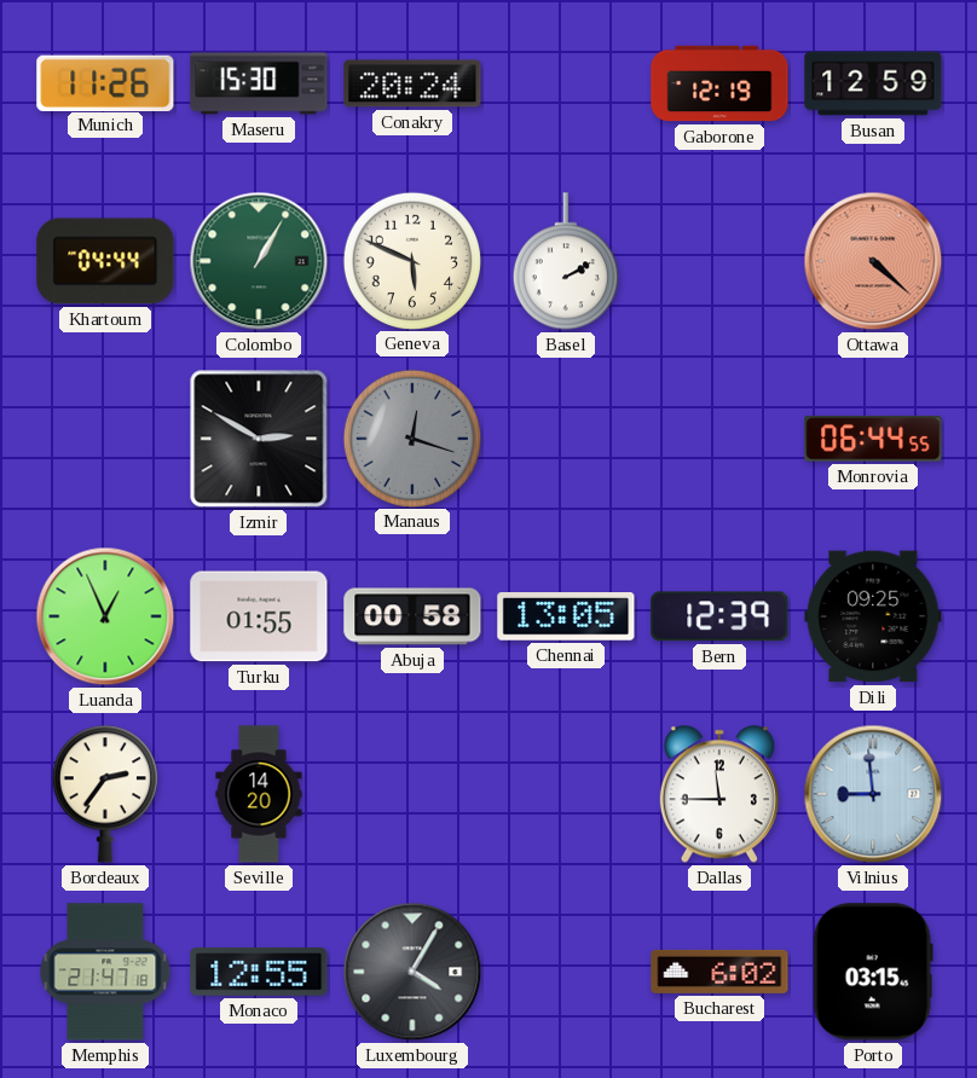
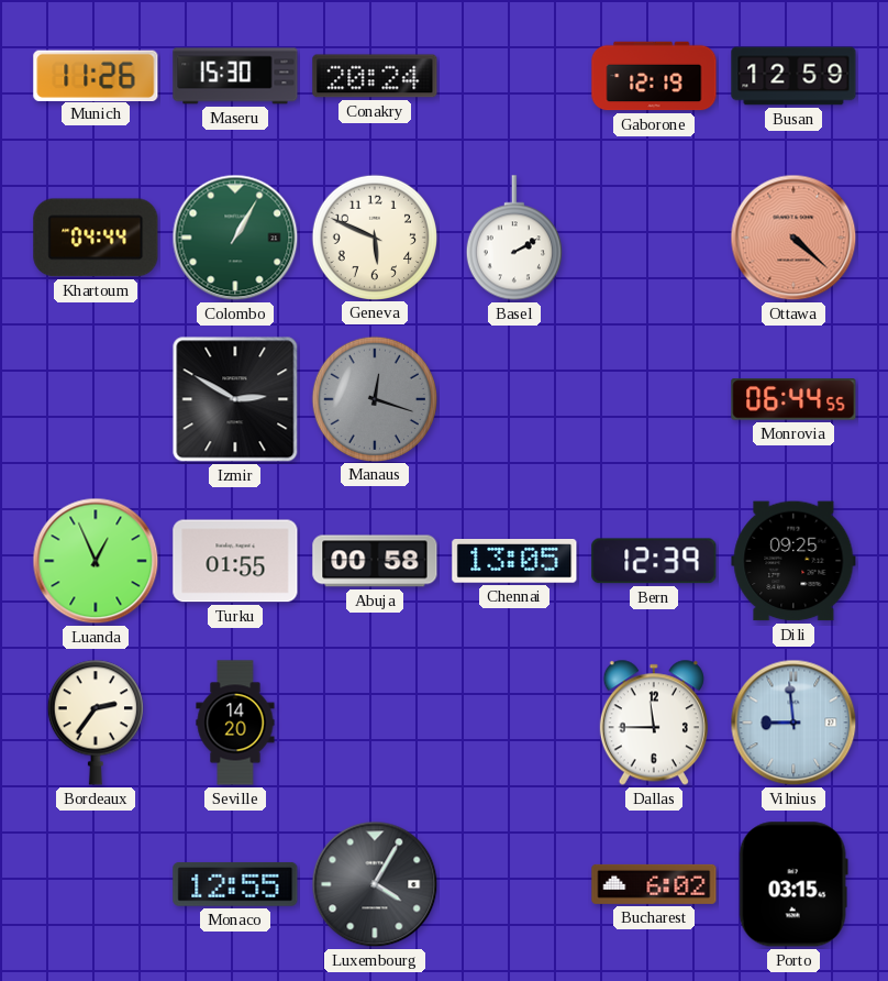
Memphis: 21:47 -> none
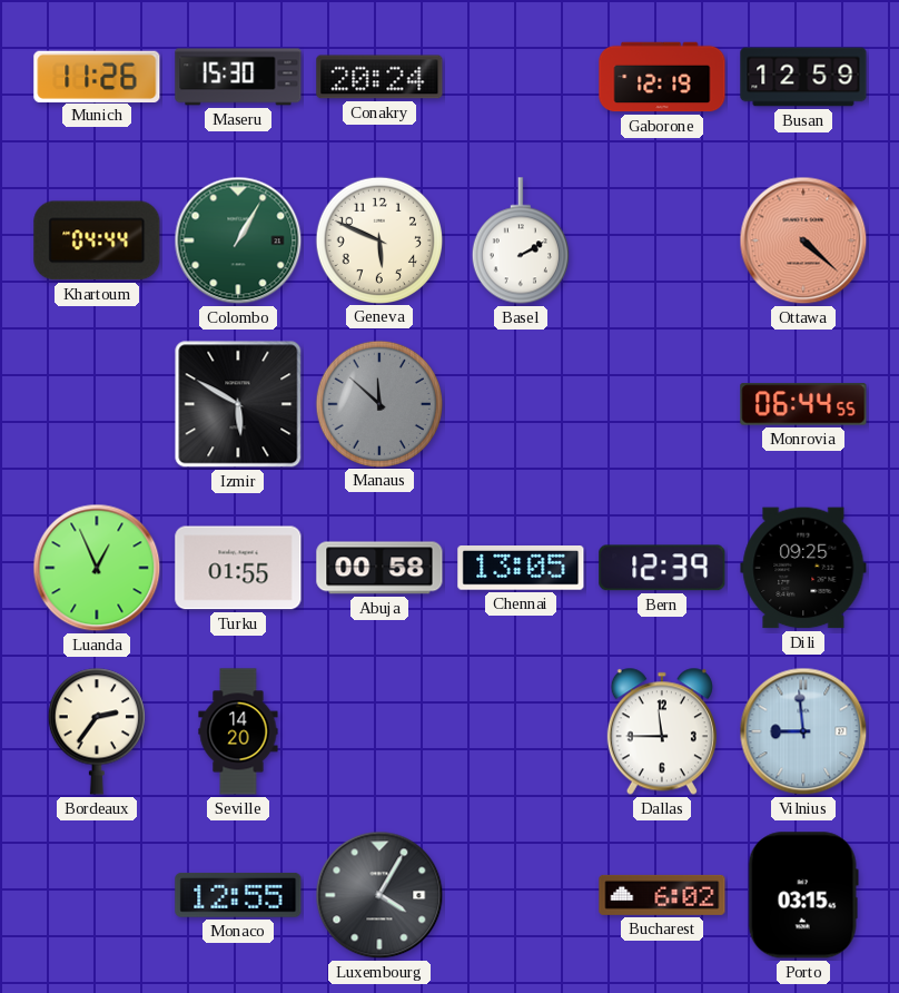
Izmir: 2:50 -> 5:50
Manaus: 12:18 -> 11:52
